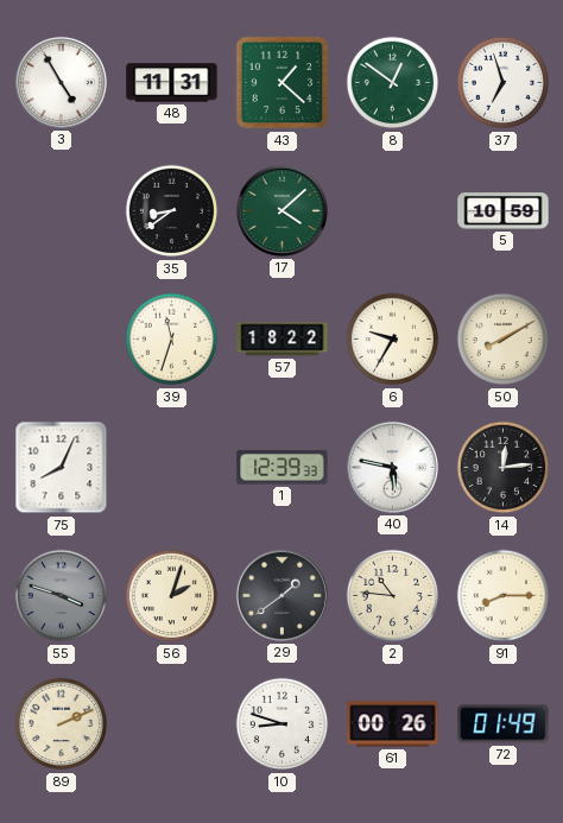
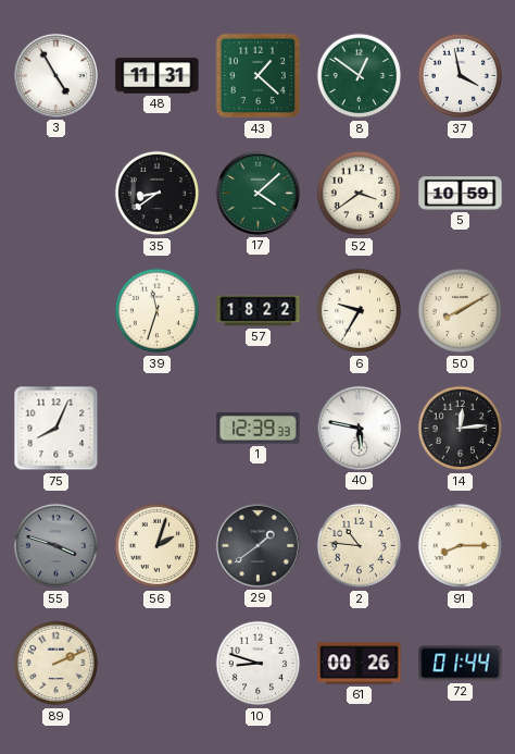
37: 6:57 -> 3:58
52: none -> 3:39
72: 01:49 -> 01:44
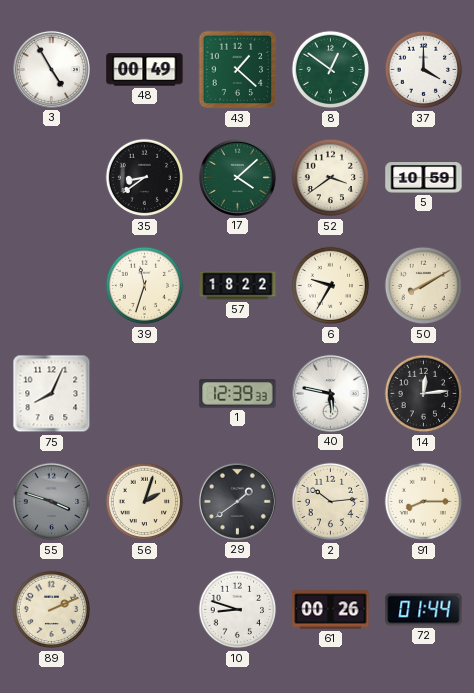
48: 11:31 -> 00:49
37: 3:58 -> 4:00
2: 10:46 -> 10:14
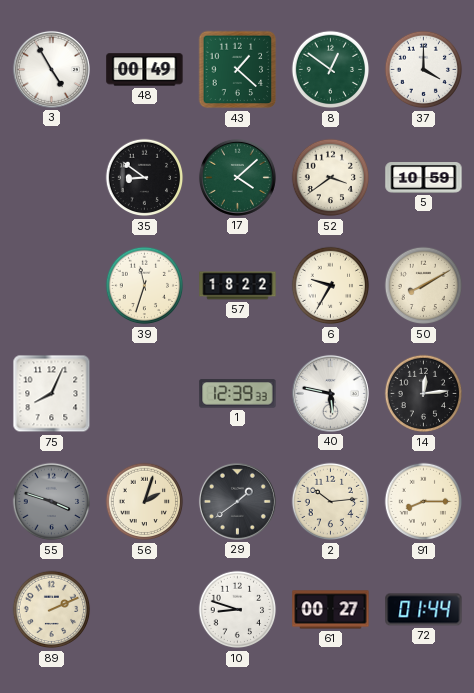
35: 8:39 -> 8:51
61: 00:26 -> 00:27
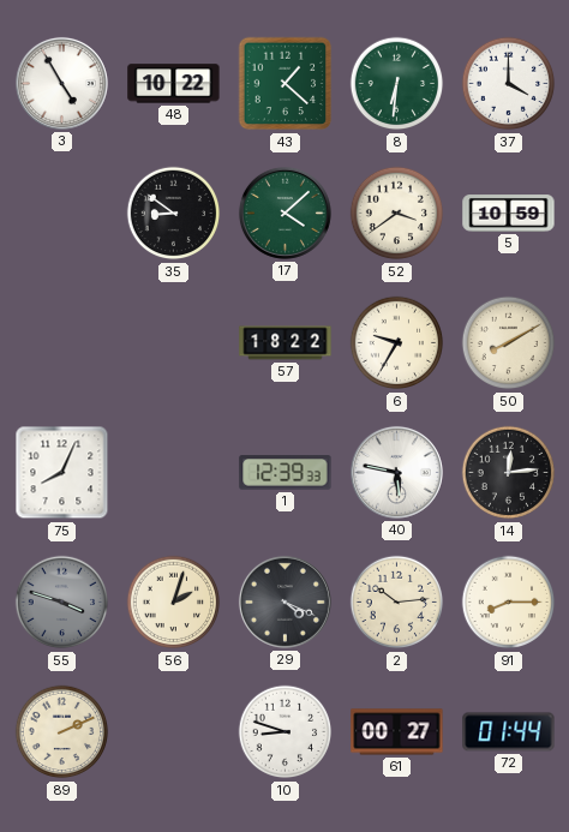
48: 00:49 -> 10:22
8: 12:51 -> 6:31
39: 11:33 -> none
29: 1:39 -> 4:19
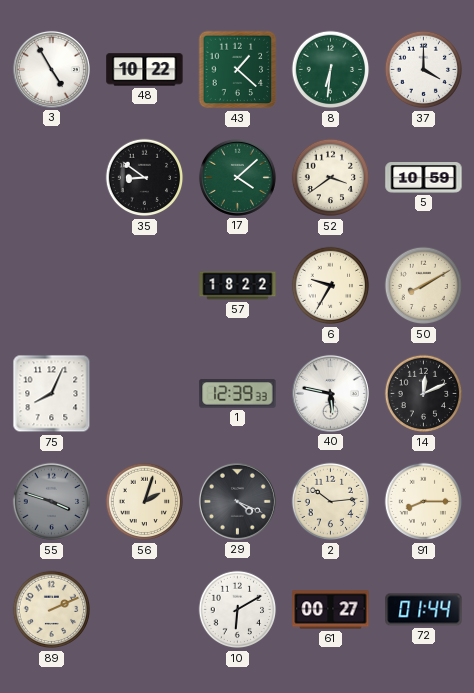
14: 12:14 -> 12:11
10: 8:48 -> 6:10
